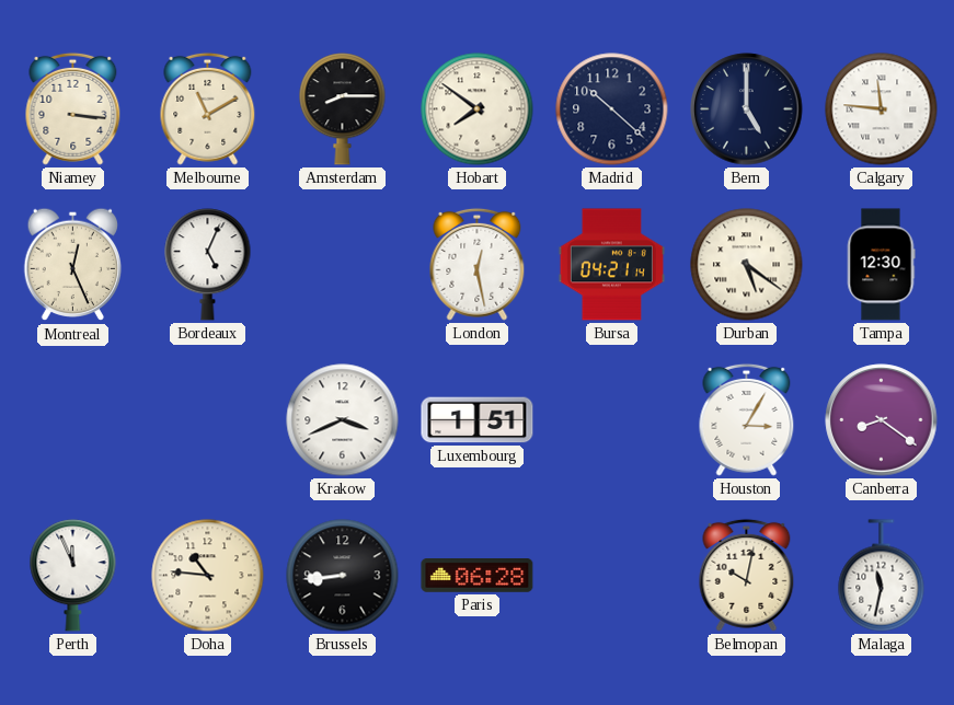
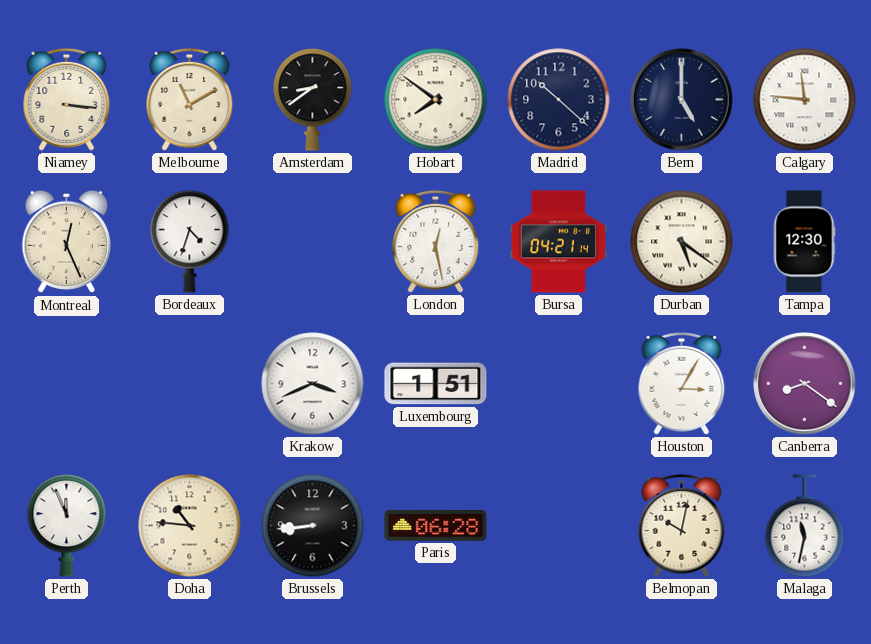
Amsterdam: 8:15 -> 8:39
Bordeaux: 5:04 -> 4:33
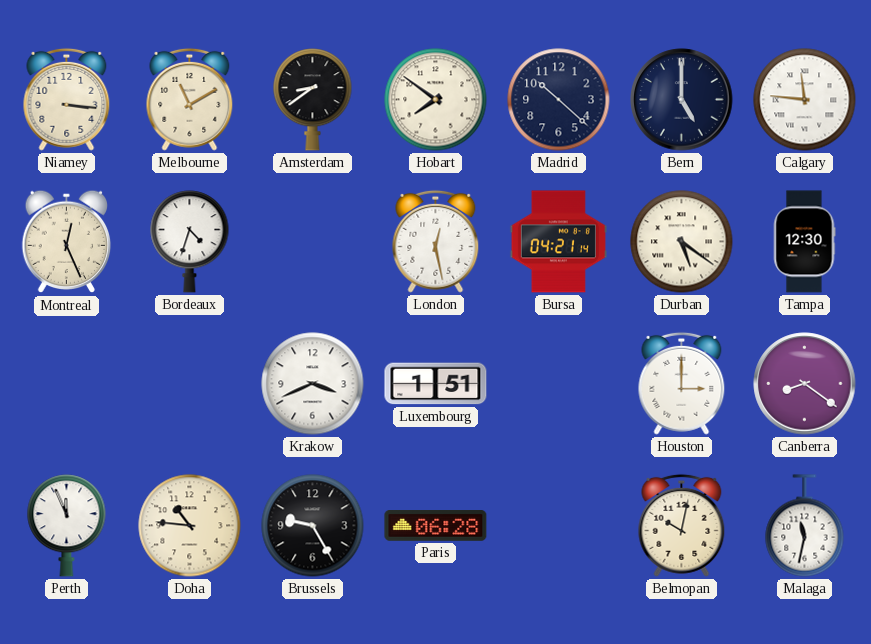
Houston: 3:05 -> 3:00
Brussels: 8:44 -> 9:25
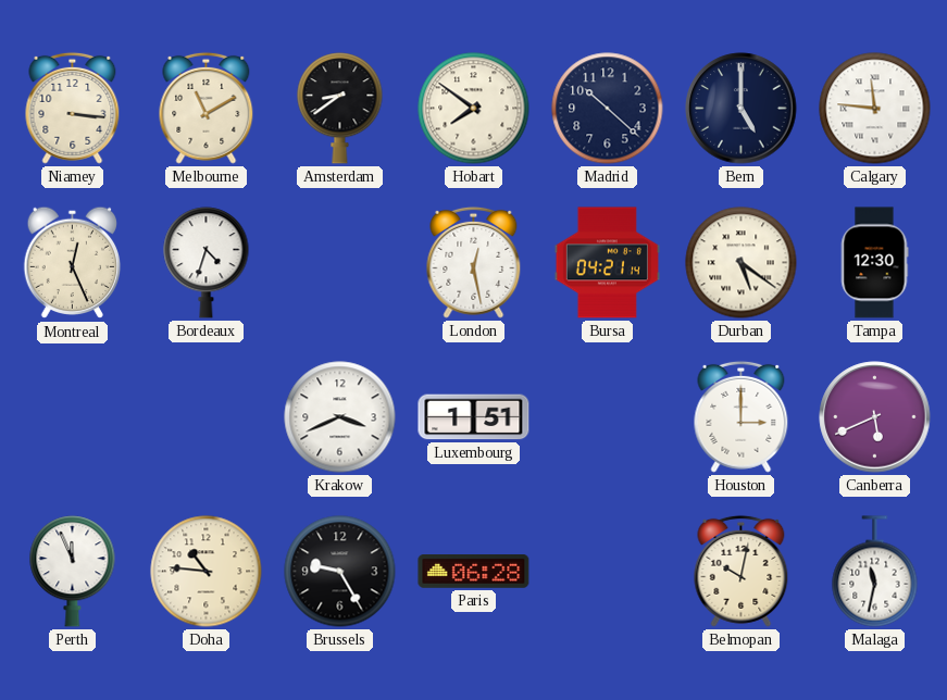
Canberra: 8:21 -> 5:41
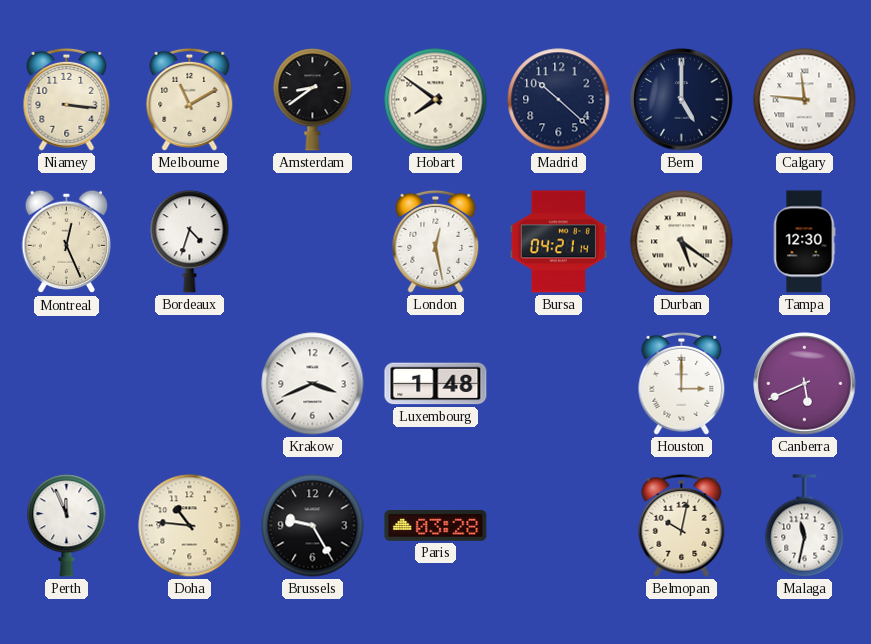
Luxembourg: 1:51 -> 1:48
Paris: 06:28 -> 03:28
